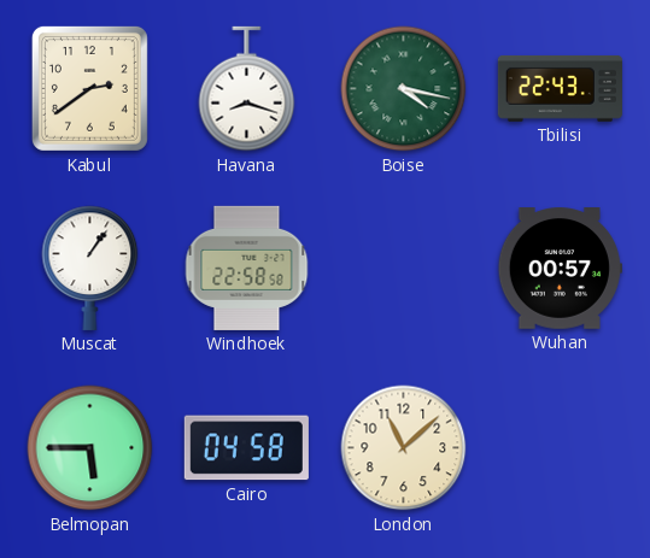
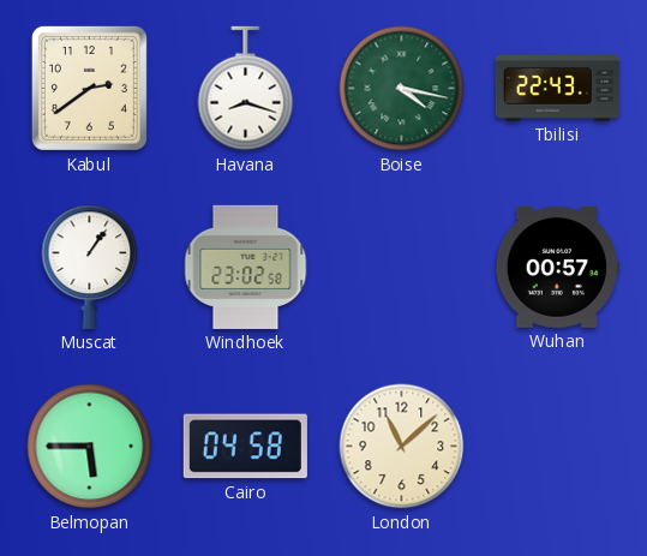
Windhoek: 22:58 -> 23:02
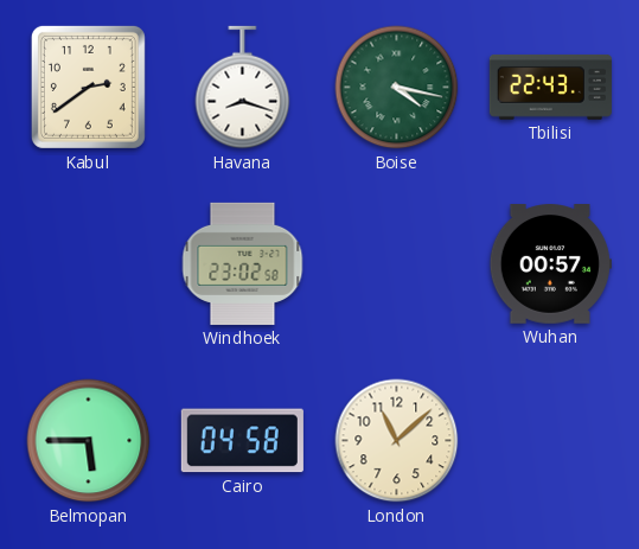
Muscat: 1:06 -> none
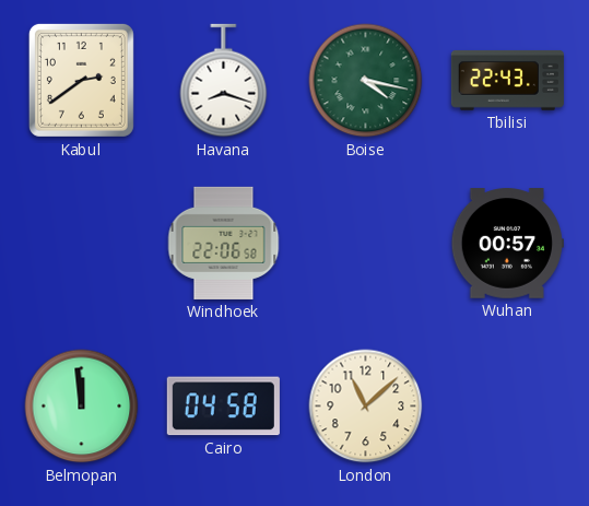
Windhoek: 23:02 -> 22:06
Belmopan: 5:45 -> 11:59
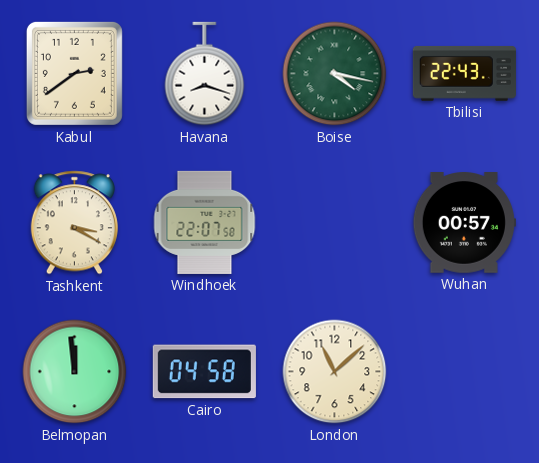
Tashkent: none -> 3:20
Windhoek: 22:06 -> 22:07
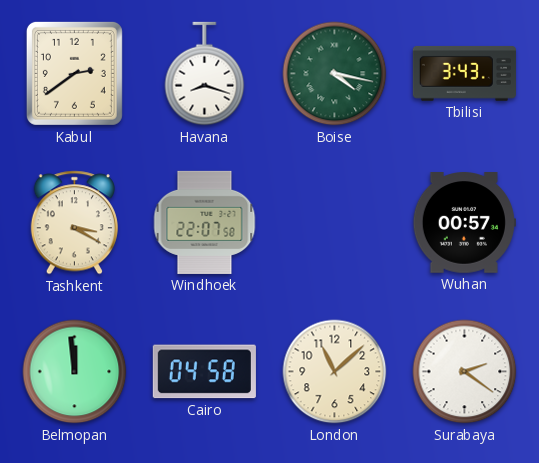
Tbilisi: 22:43 -> 3:43
Surabaya: none -> 2:21
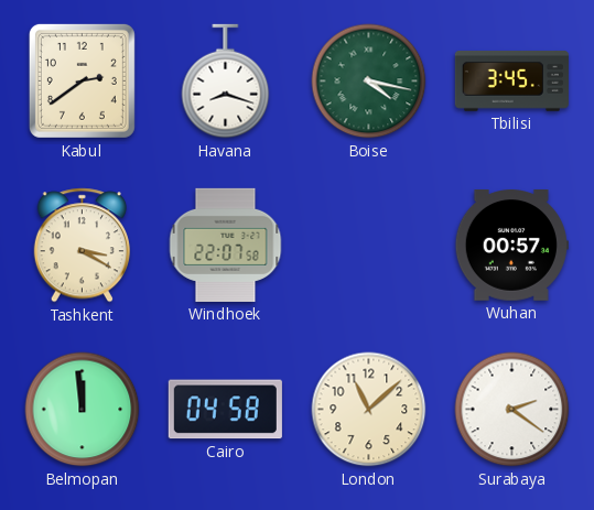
Tbilisi: 3:43 -> 3:45
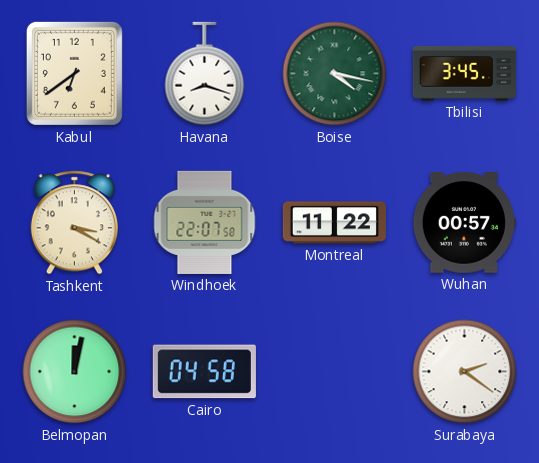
Kabul: 2:39 -> 6:39
Montreal: none -> 11:22
Belmopan: 11:59 -> 12:02
London: 11:08 -> none
